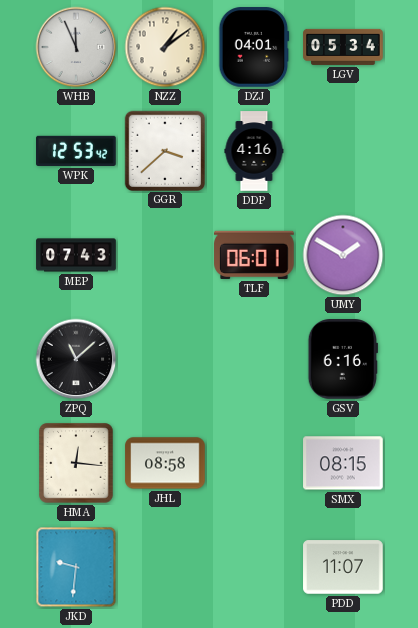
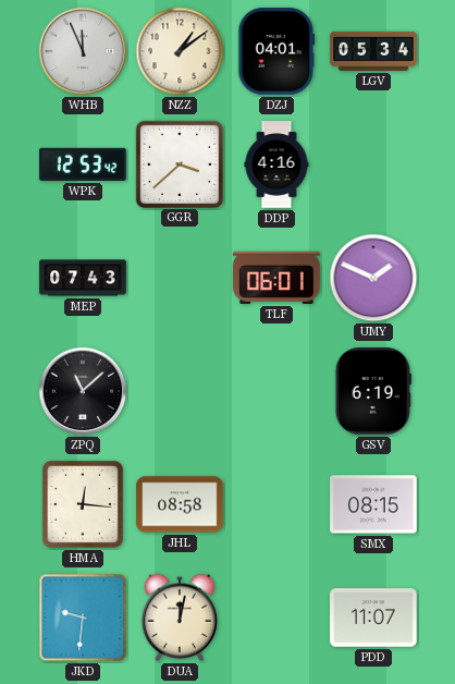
UMY: 1:50 -> 1:49
GSV: 6:16 -> 6:19
DUA: none -> 12:02
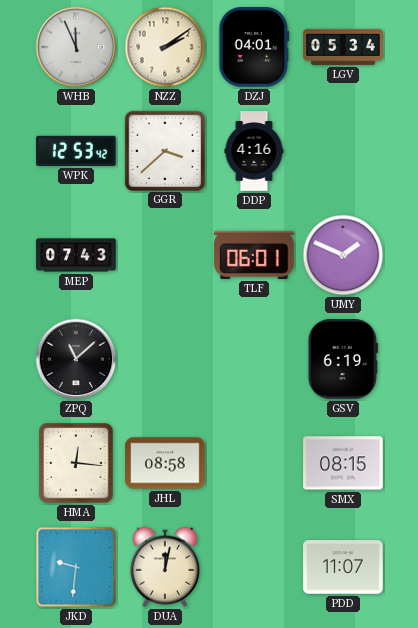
NZZ: 1:09 -> 2:09
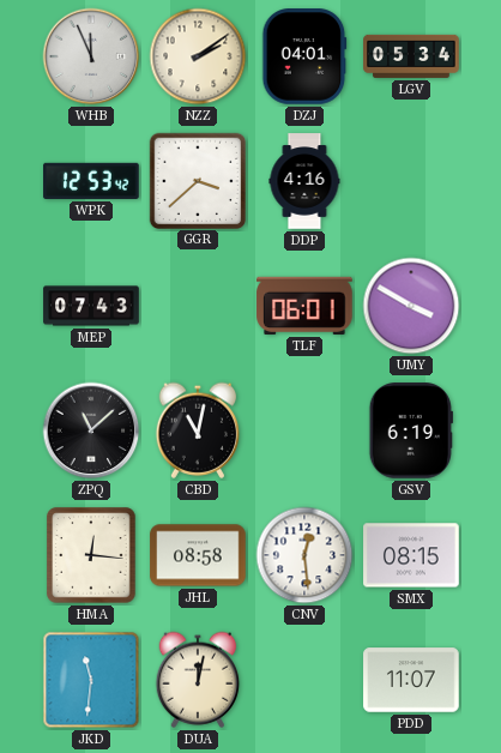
UMY: 1:49 -> 3:50
CBD: none -> 11:02
CNV: none -> 12:29
JKD: 9:31 -> 11:31
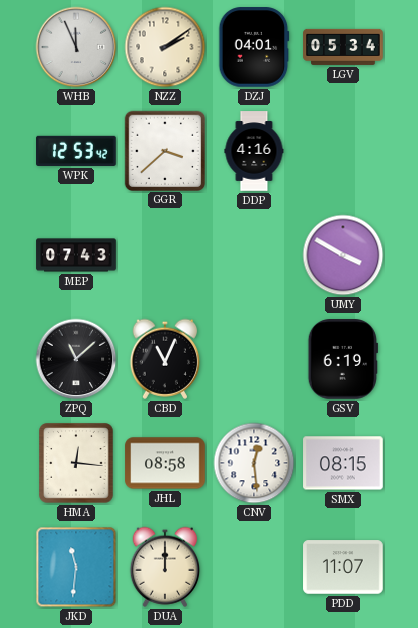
TLF: 06:01 -> none
CBD: 11:02 -> 11:04
DUA: 12:02 -> 12:00
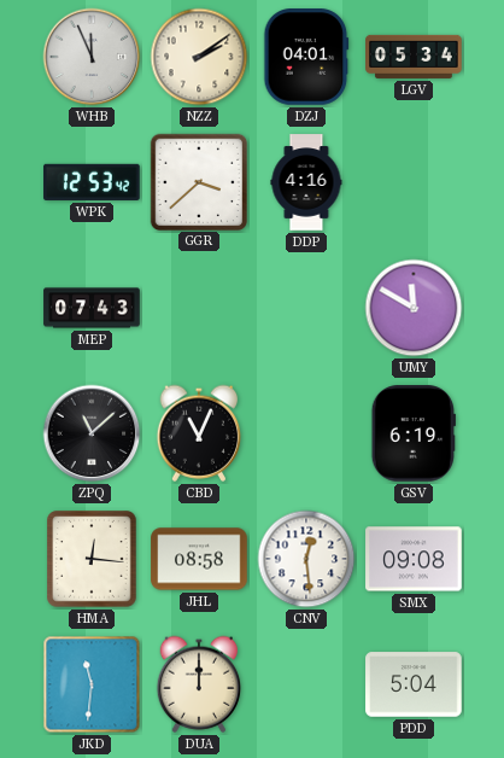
UMY: 3:50 -> 11:50
SMX: 08:15 -> 09:08
PDD: 11:07 -> 5:04
